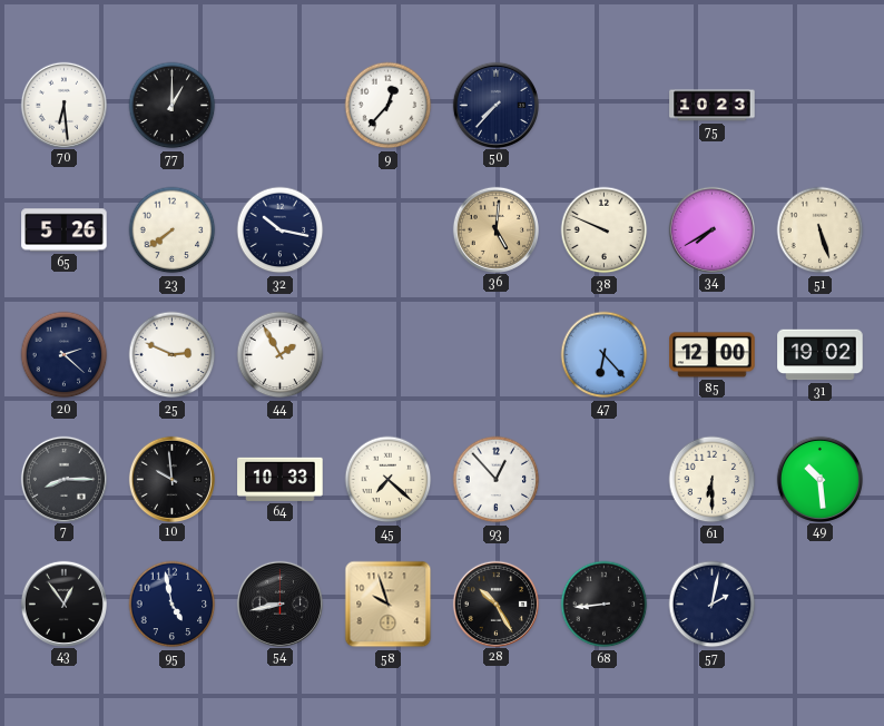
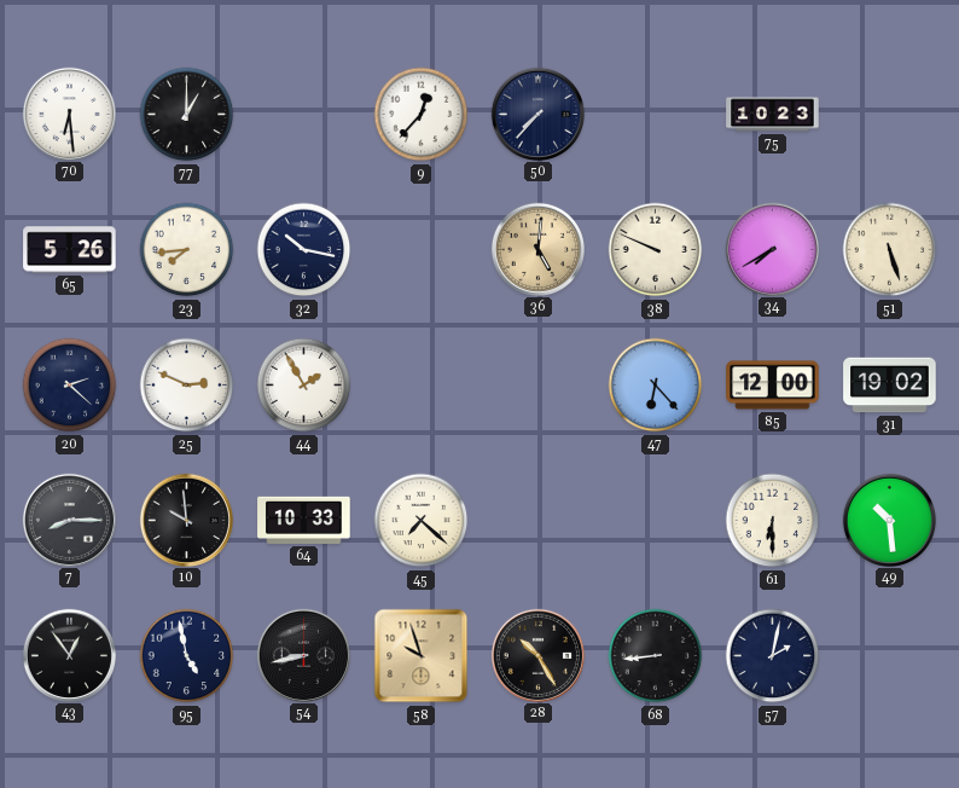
23: 7:39 -> 7:44
93: 12:53 -> none
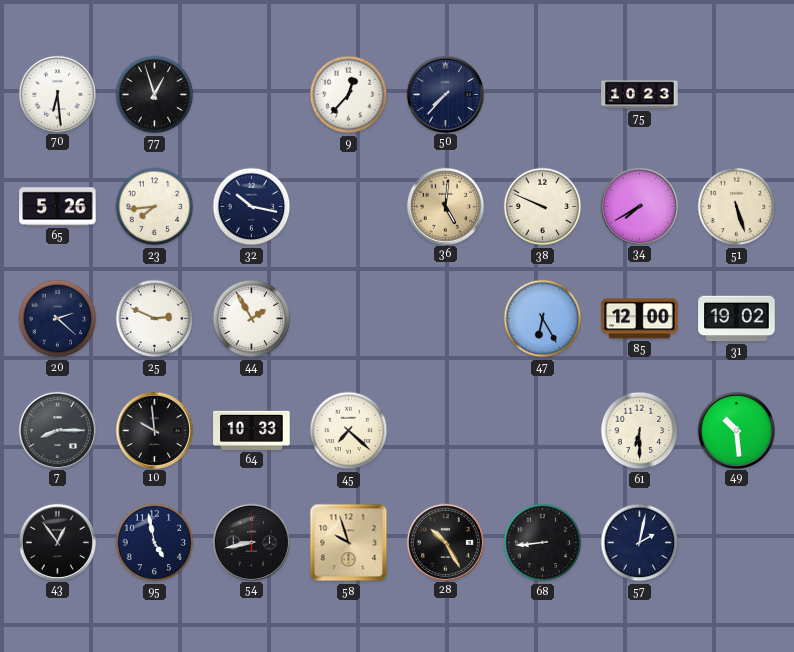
77: 1:00 -> 12:57
47: 6:23 -> 6:25
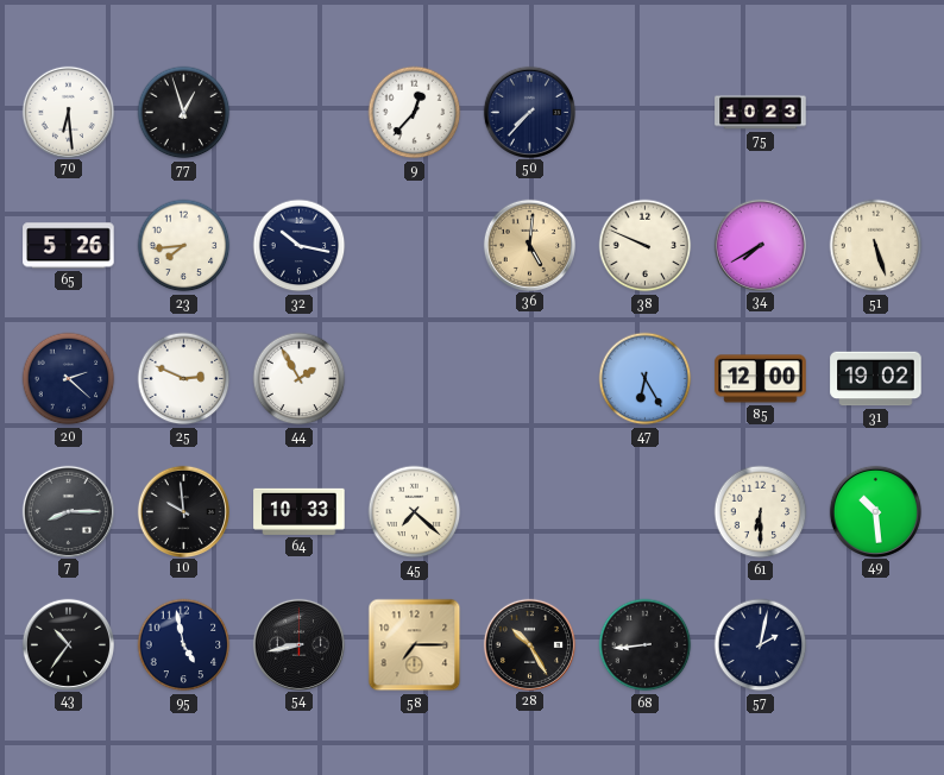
43: 12:54 -> 10:36
58: 9:57 -> 7:15
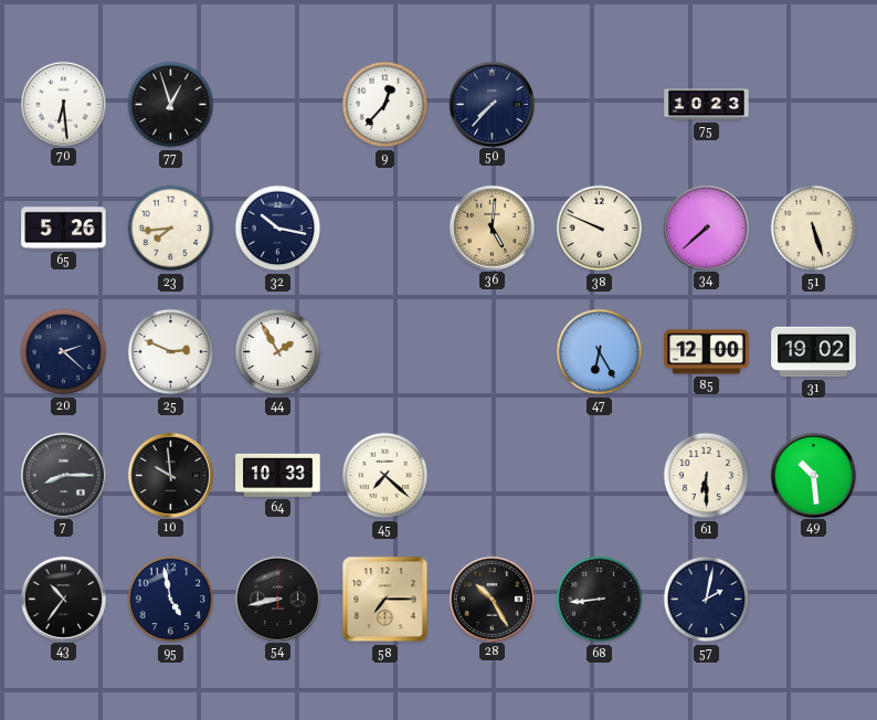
34: 7:40 -> 7:38
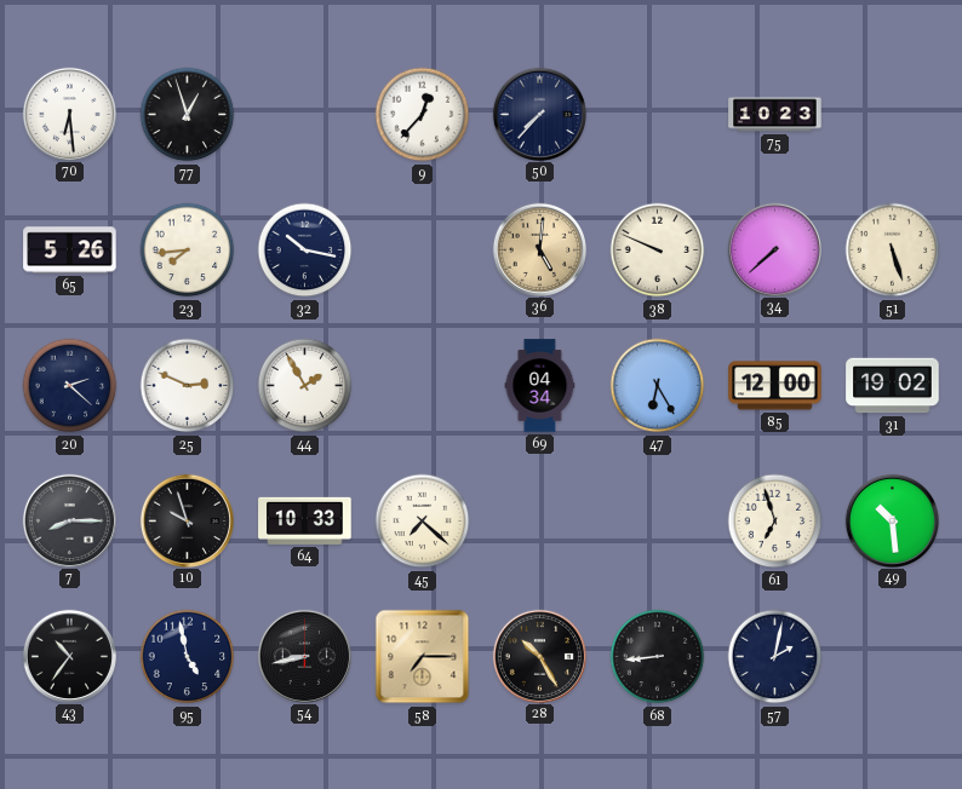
69: none -> 04:34
10: 9:59 -> 9:57
61: 6:30 -> 6:57
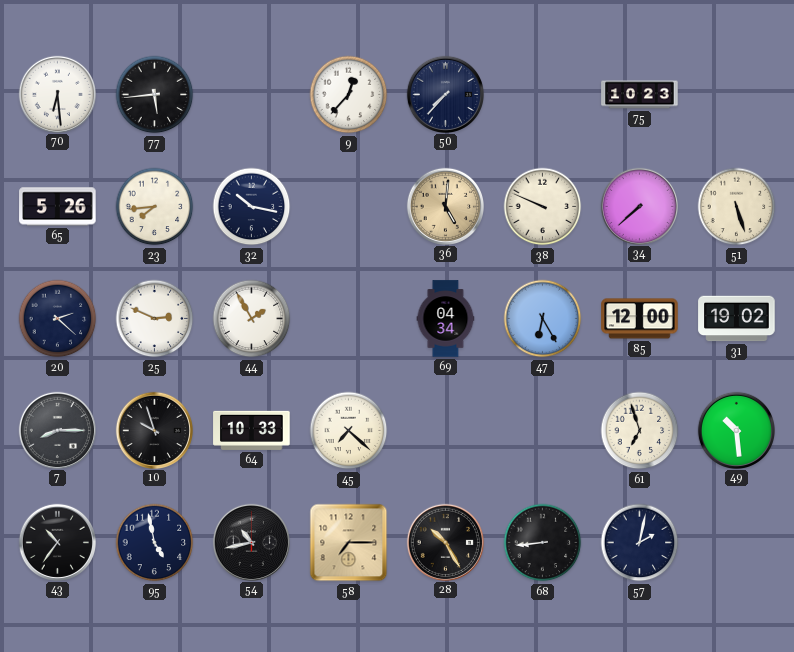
77: 12:57 -> 5:44
54: 8:43 -> 10:43
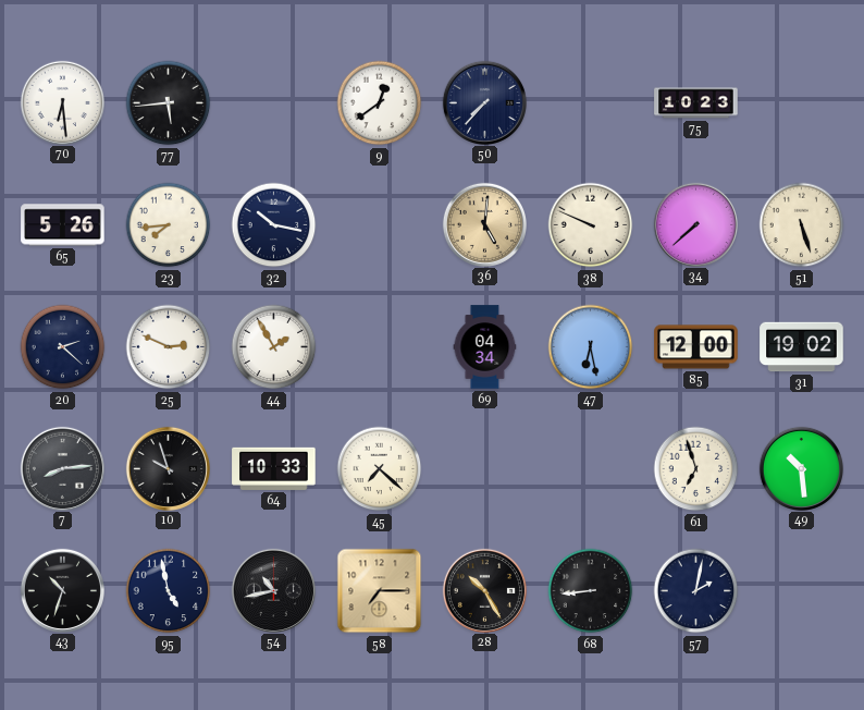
9: 12:37 -> 12:39
47: 6:25 -> 6:28
7: 8:15 -> 8:14
43: 10:36 -> 10:33
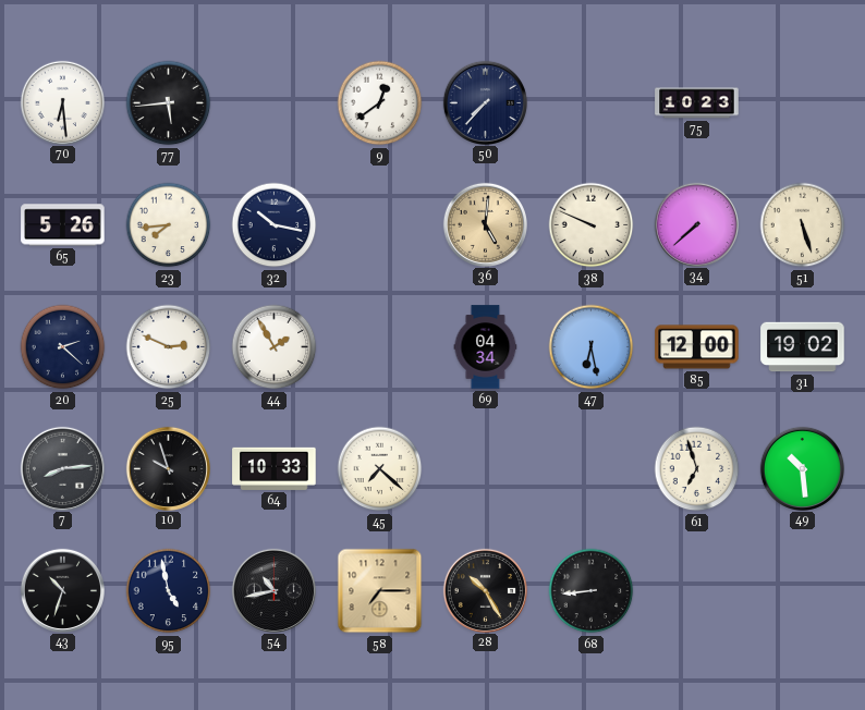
57: 2:02 -> none
